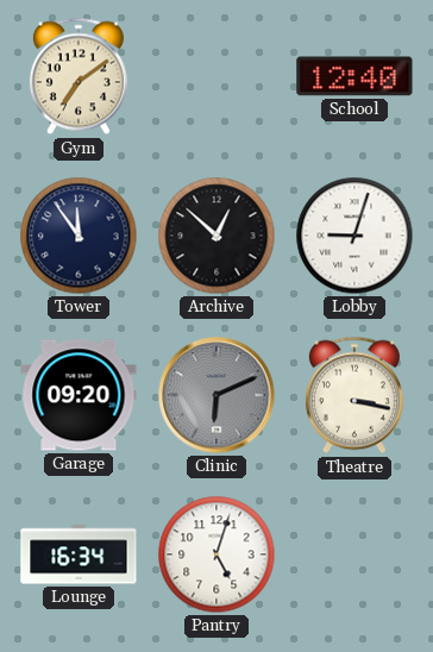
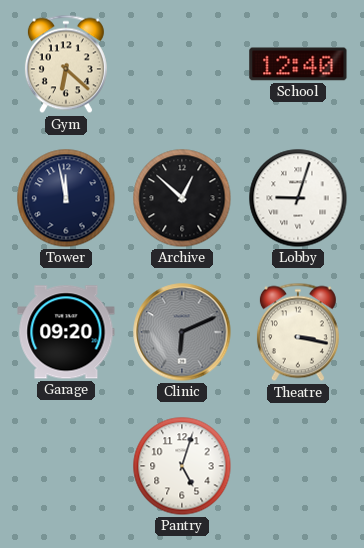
Gym: 7:09 -> 6:22
Tower: 11:54 -> 11:58
Lounge: 16:34 -> none
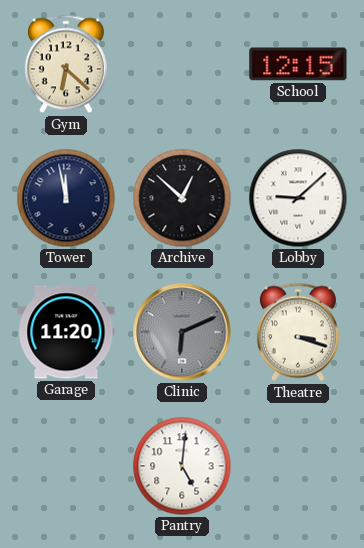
School: 12:40 -> 12:15
Lobby: 9:03 -> 9:08
Garage: 09:20 -> 11:20
Theatre: 3:17 -> 3:18
Pantry: 5:03 -> 5:01
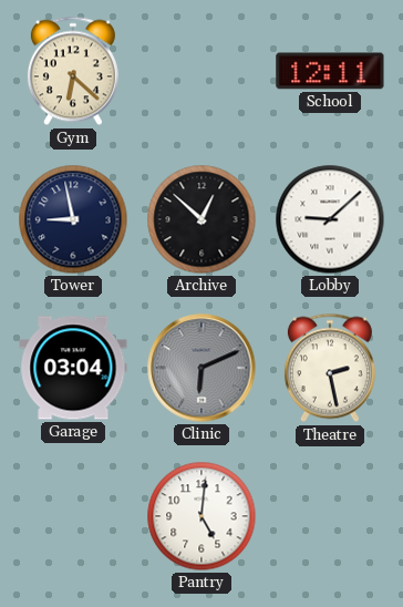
School: 12:15 -> 12:11
Tower: 11:58 -> 8:58
Garage: 11:20 -> 03:04
Theatre: 3:18 -> 2:28
